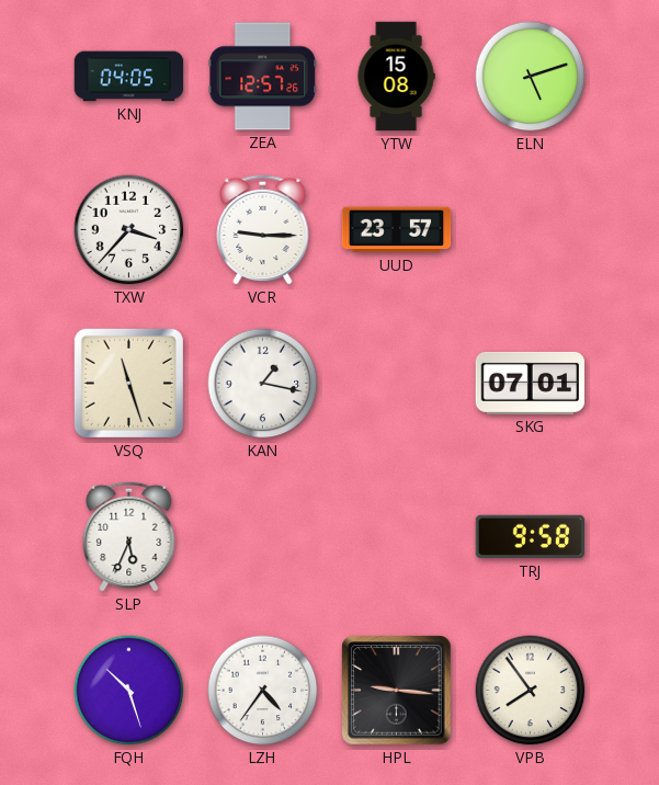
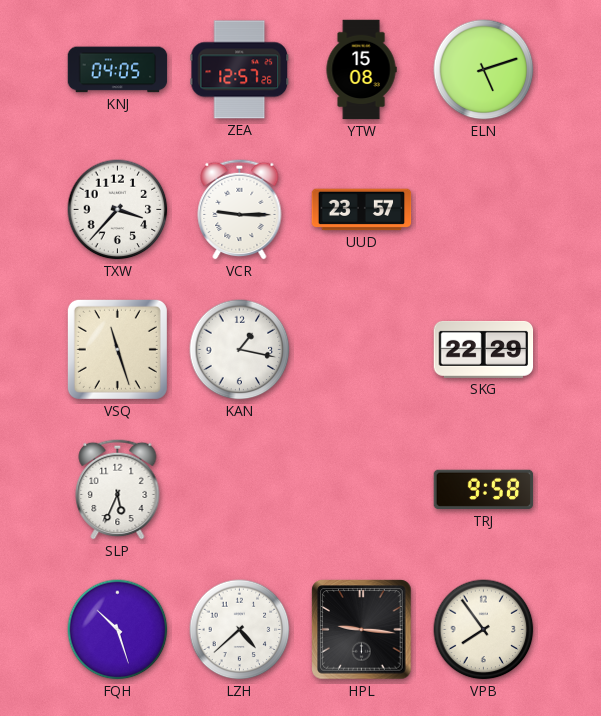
SKG: 07:01 -> 22:29
LZH: 4:36 -> 4:38
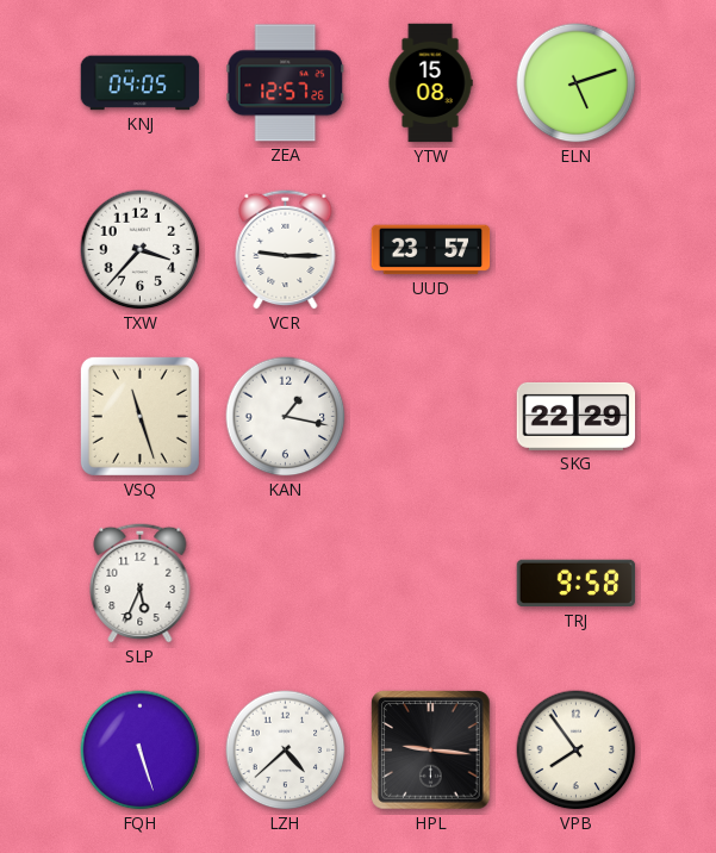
FQH: 10:27 -> 5:27
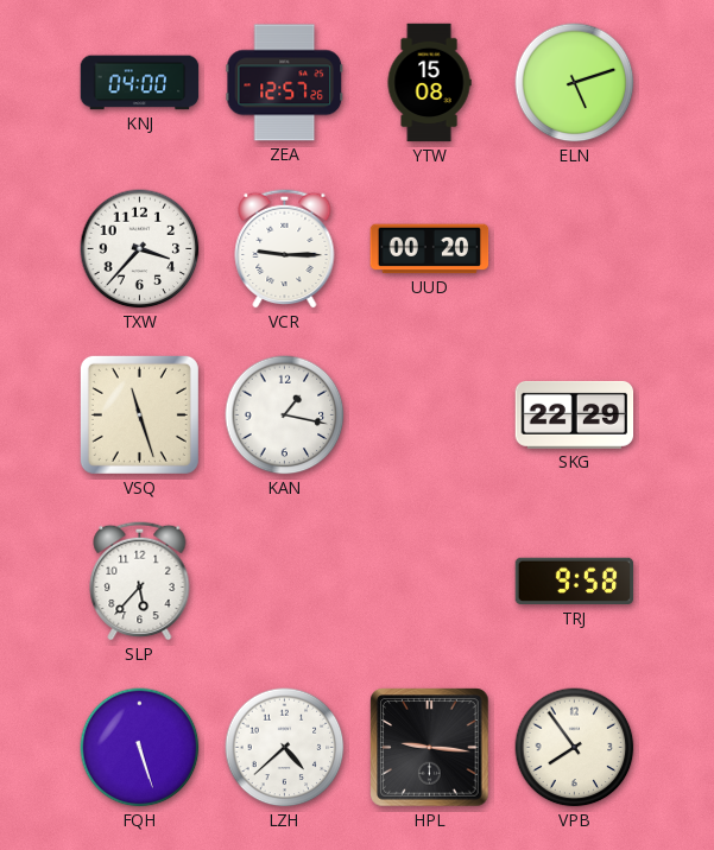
KNJ: 04:05 -> 04:00
UUD: 23:57 -> 00:20
SLP: 5:34 -> 5:37
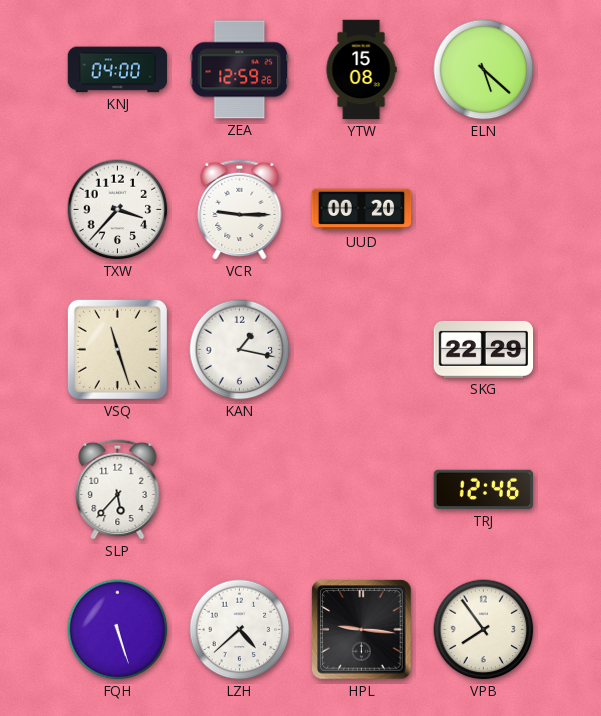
ZEA: 12:57 -> 12:59
ELN: 5:12 -> 5:22
TRJ: 9:58 -> 12:46
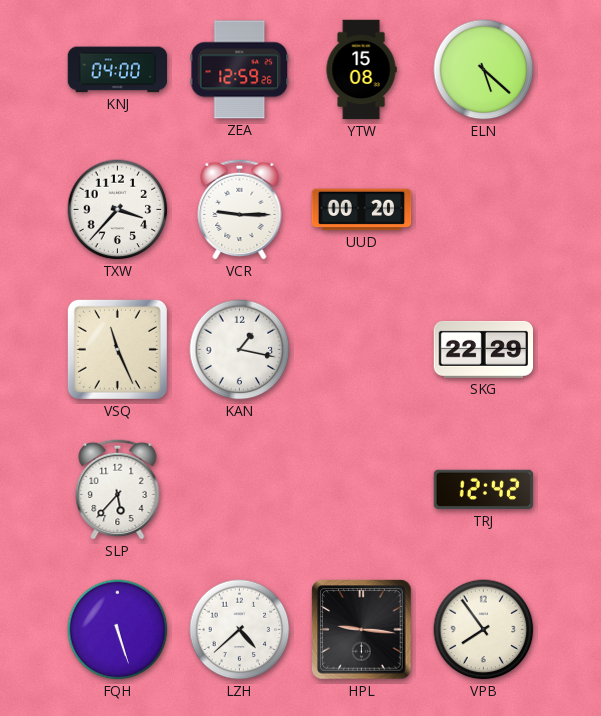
VSQ: 11:27 -> 11:26
TRJ: 12:46 -> 12:42
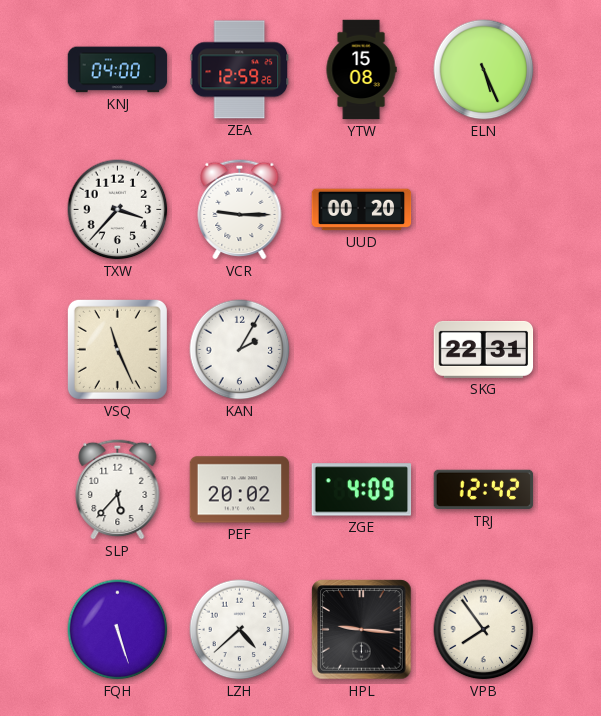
ELN: 5:22 -> 5:26
KAN: 1:17 -> 2:05
SKG: 22:29 -> 22:31
PEF: none -> 20:02
ZGE: none -> 4:09
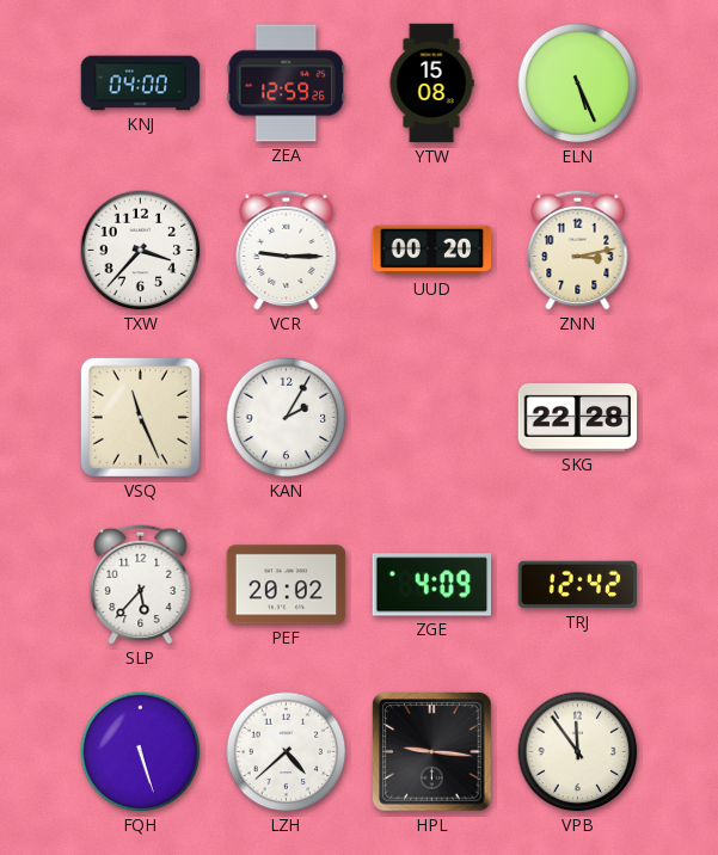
ZNN: none -> 3:13
SKG: 22:31 -> 22:28
VPB: 7:54 -> 11:54
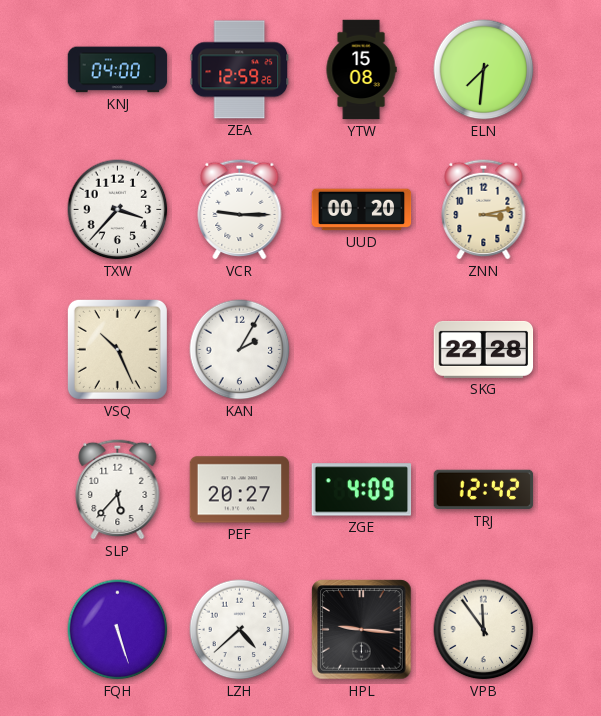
ELN: 5:26 -> 7:31
VSQ: 11:26 -> 10:26
PEF: 20:02 -> 20:27
